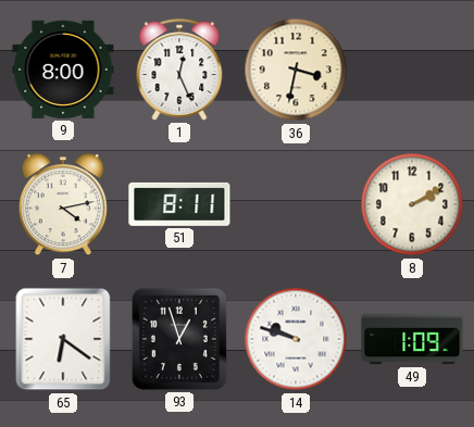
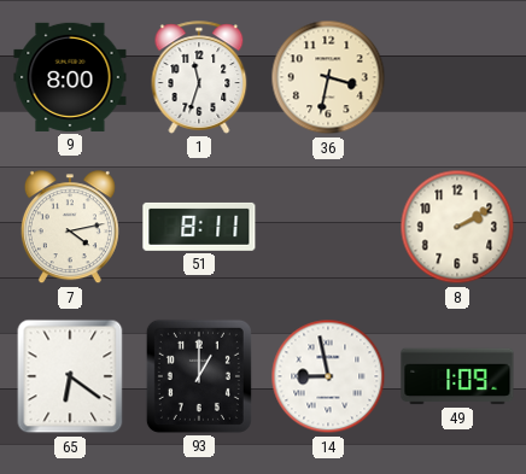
1: 12:26 -> 11:33
93: 12:57 -> 1:00
14: 9:48 -> 8:58
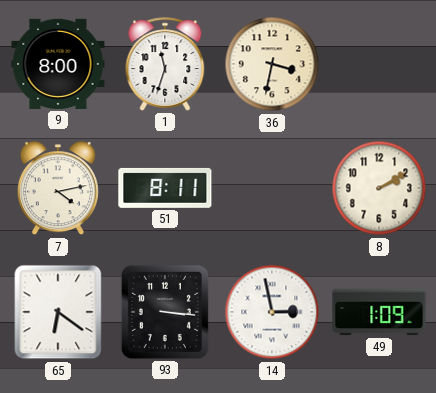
93: 1:00 -> 3:16
14: 8:58 -> 2:58
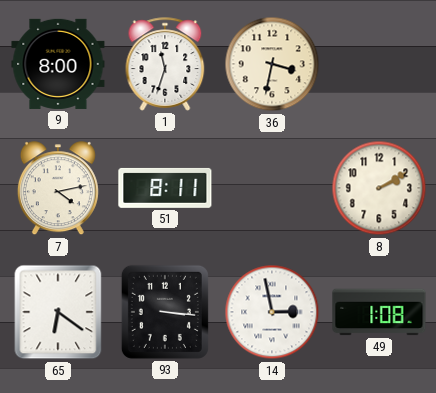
49: 1:09 -> 1:08
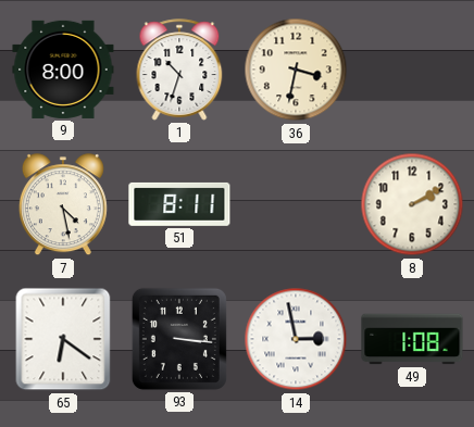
1: 11:33 -> 10:33
7: 4:13 -> 4:28
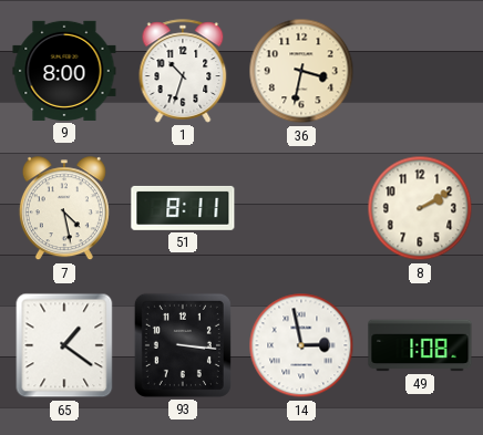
65: 6:21 -> 1:21
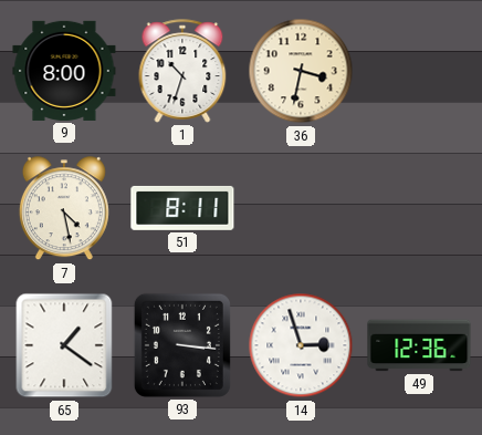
8: 2:10 -> none
14: 2:58 -> 2:57
49: 1:08 -> 12:36
